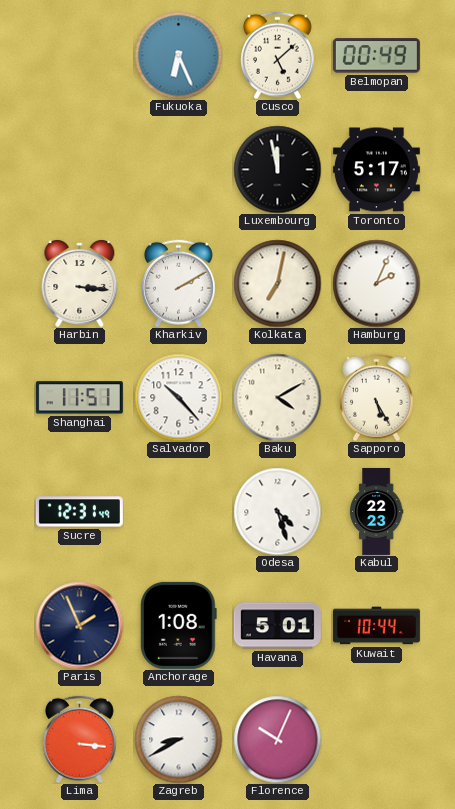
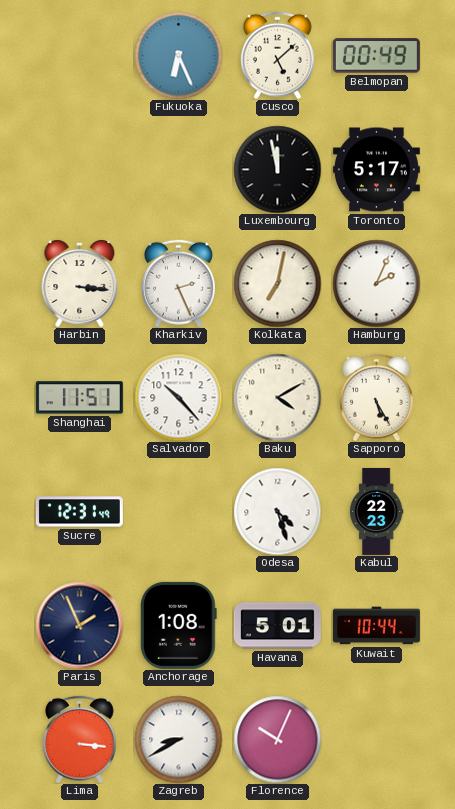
Kharkiv: 2:10 -> 2:26
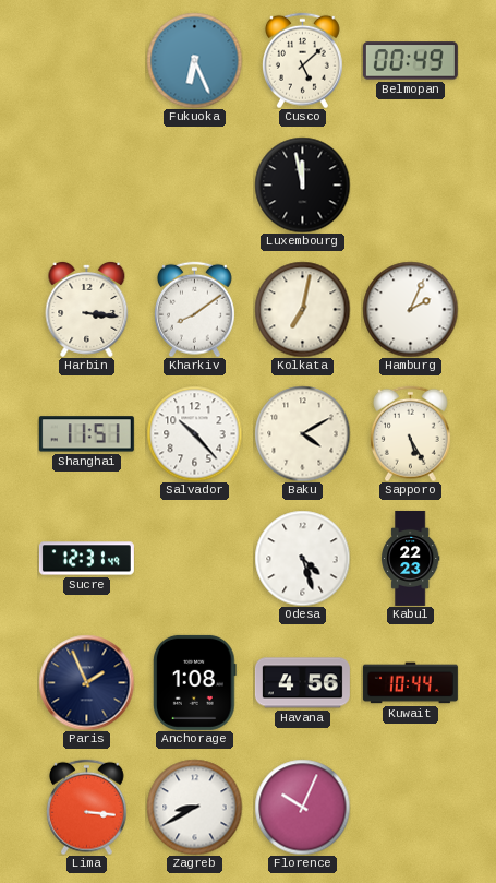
Toronto: 5:17 -> none
Kharkiv: 2:26 -> 8:09
Havana: 5:01 -> 4:56
